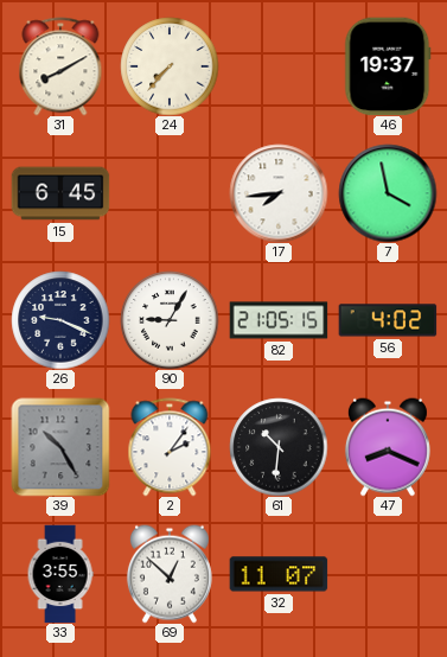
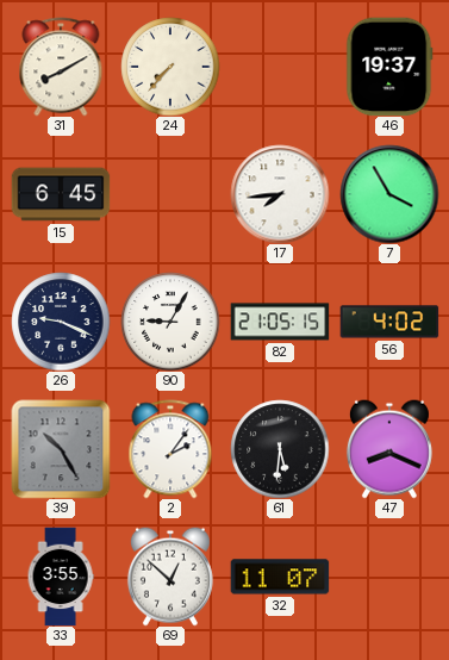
7: 3:58 -> 3:55
61: 10:31 -> 5:31
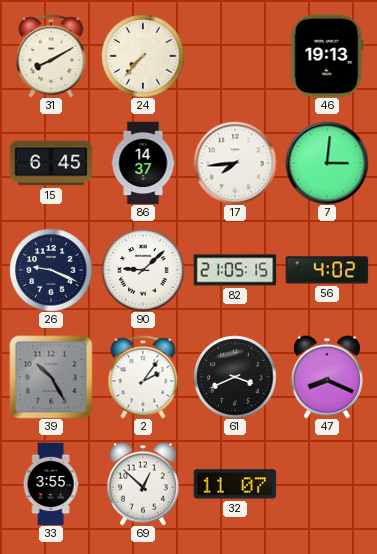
46: 19:37 -> 19:13
86: none -> 14:37
7: 3:55 -> 3:01
90: 9:05 -> 9:08
61: 5:31 -> 3:41
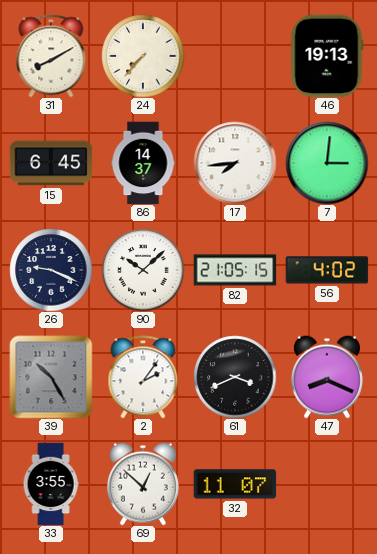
90: 9:08 -> 10:08
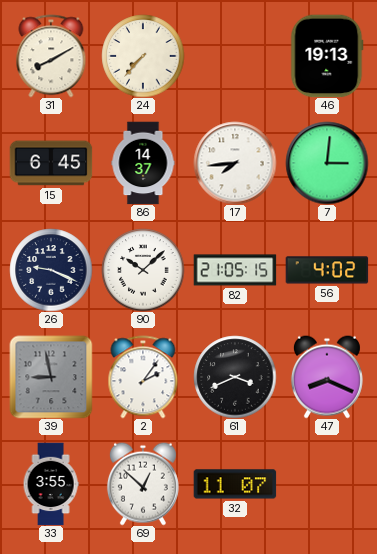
39: 10:25 -> 8:58
